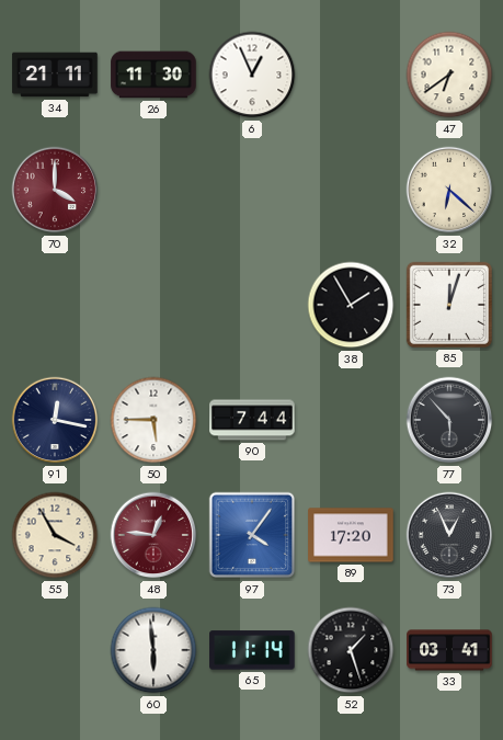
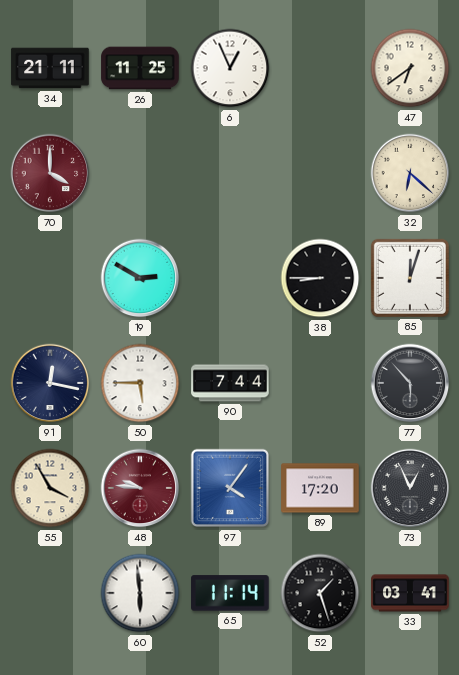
26: 11:30 -> 11:25
19: none -> 2:50
38: 1:55 -> 8:45
48: 12:46 -> 9:46
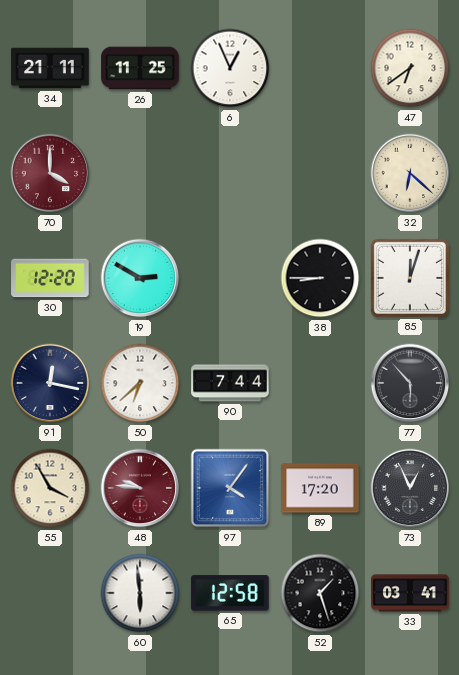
30: none -> 12:20
50: 5:45 -> 6:38
65: 11:14 -> 12:58
